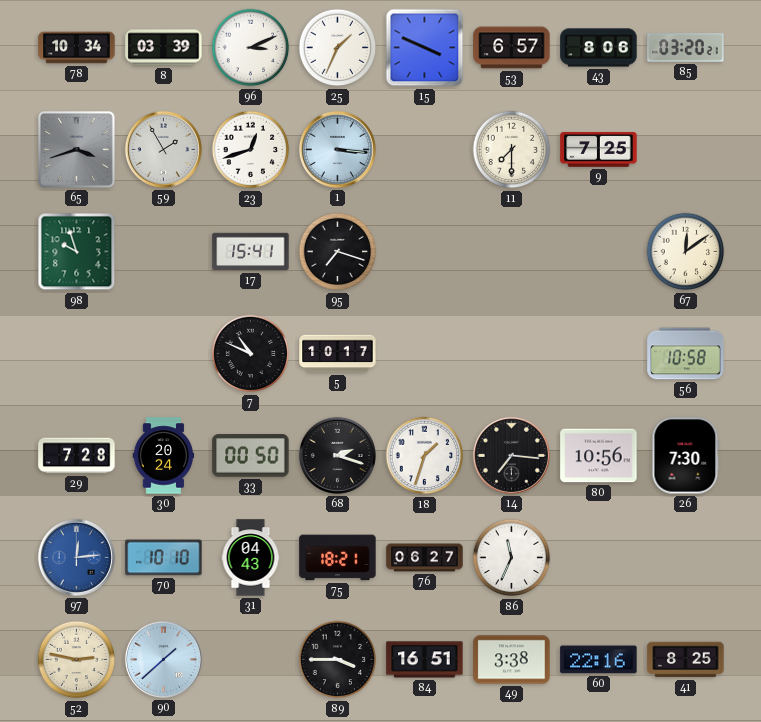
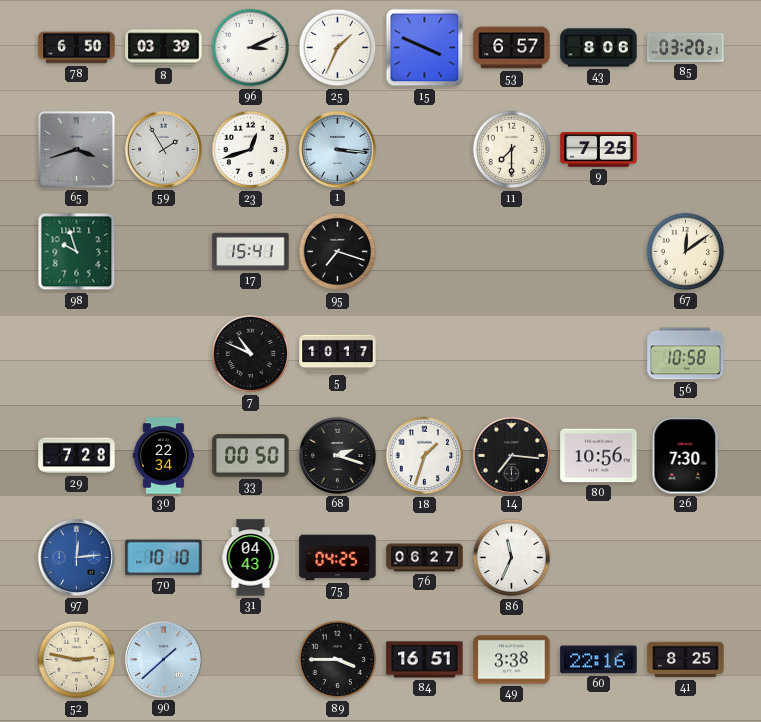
78: 10:34 -> 6:50
30: 20:24 -> 22:34
75: 18:21 -> 04:25
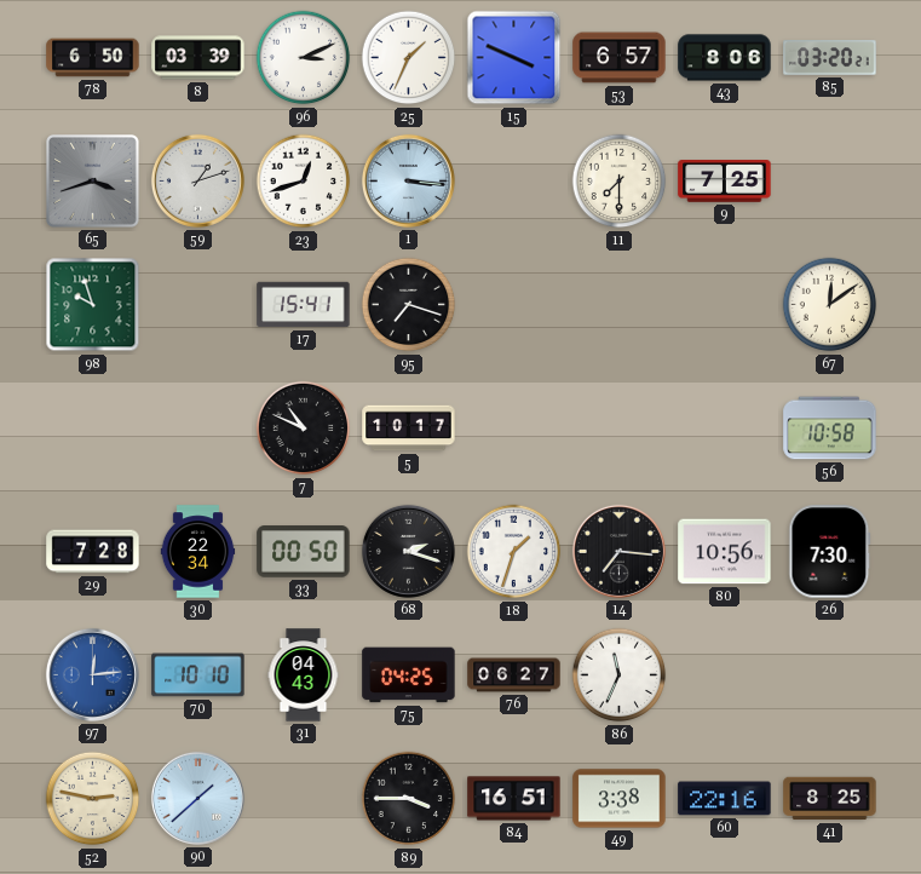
59: 1:55 -> 1:12
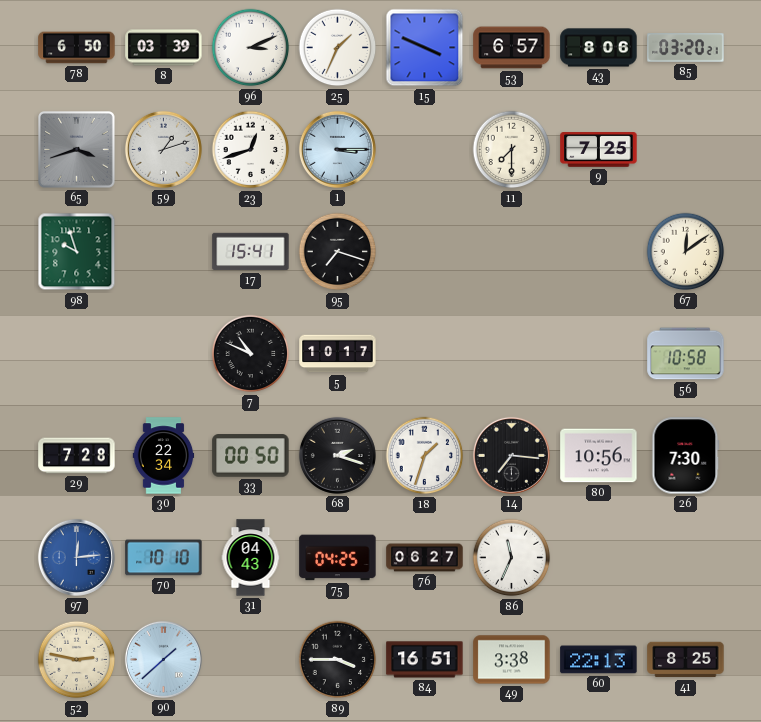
1: 3:16 -> 3:15
60: 22:16 -> 22:13
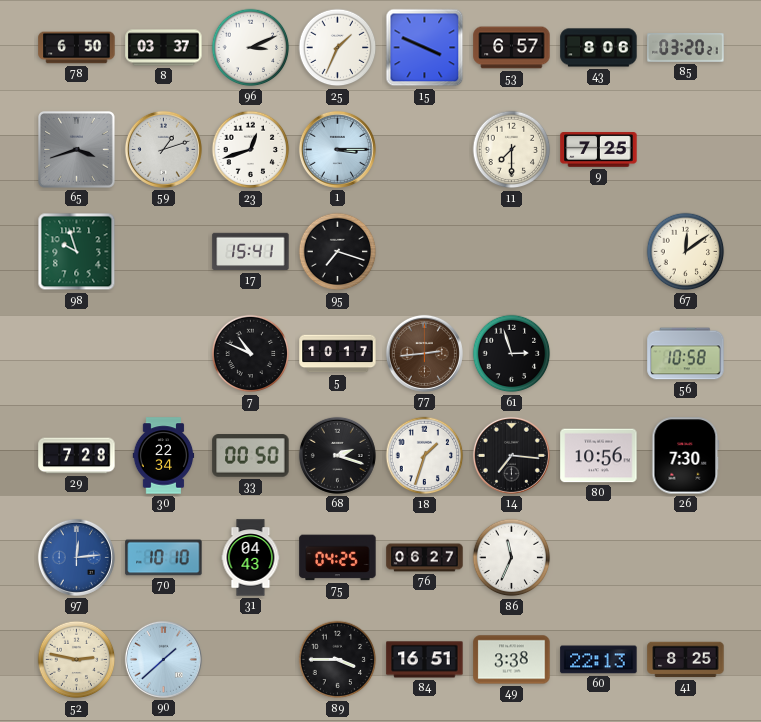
8: 03:39 -> 03:37
77: none -> 2:44
61: none -> 2:57
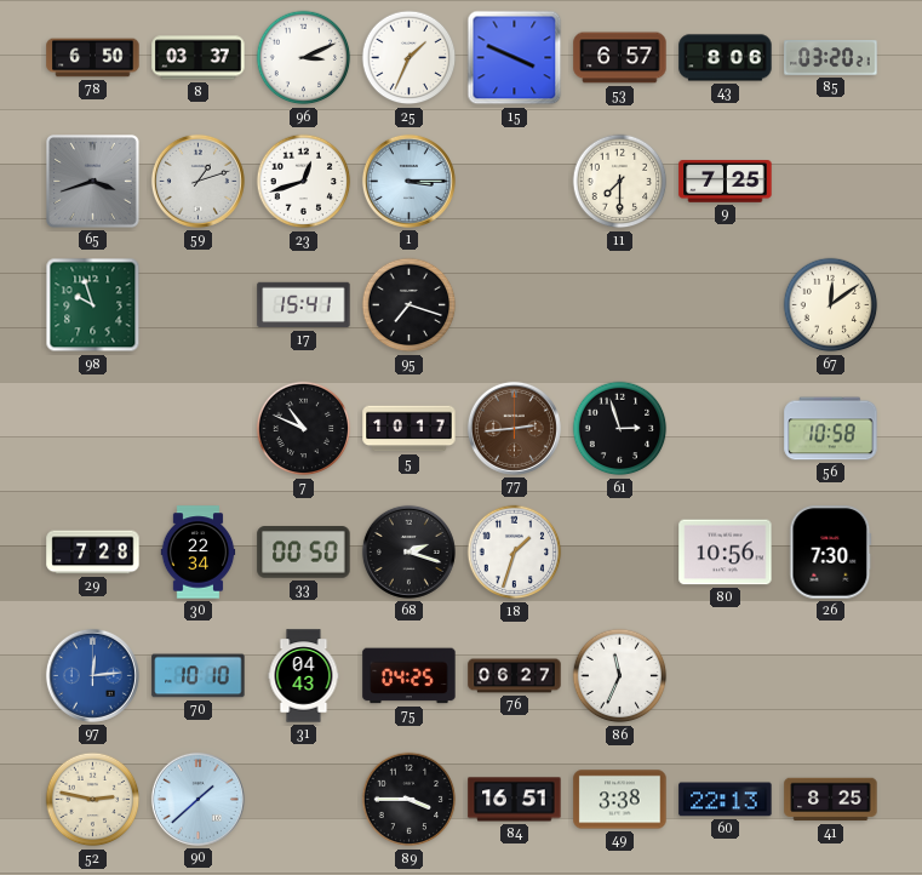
14: 7:16 -> none
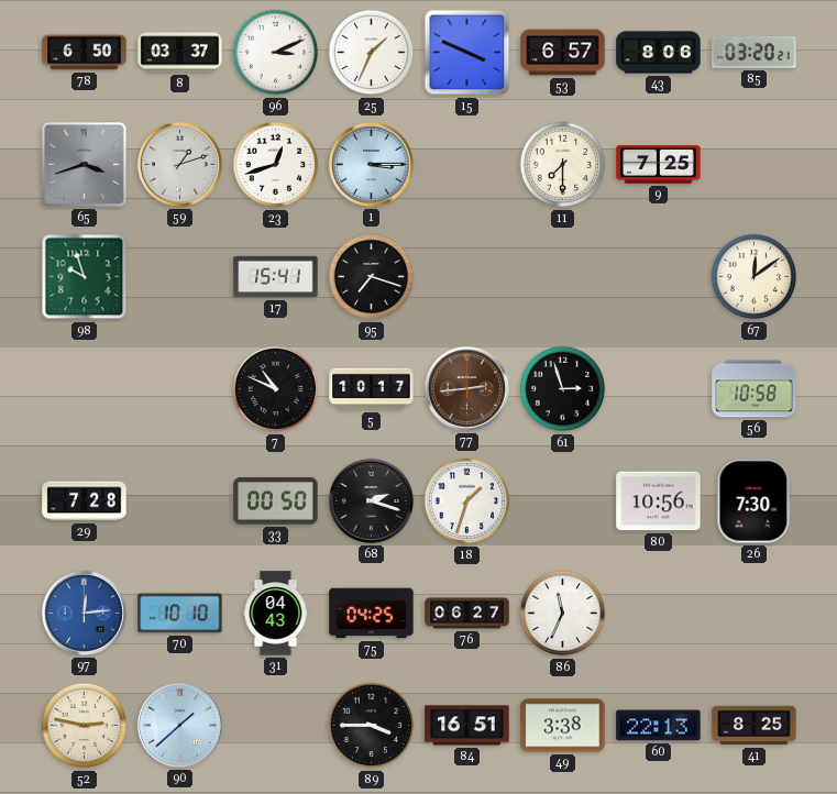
30: 22:34 -> none
